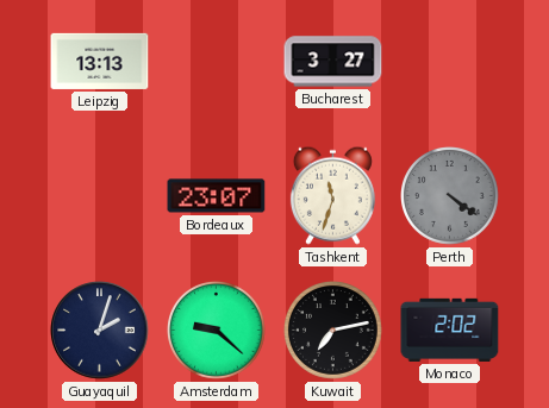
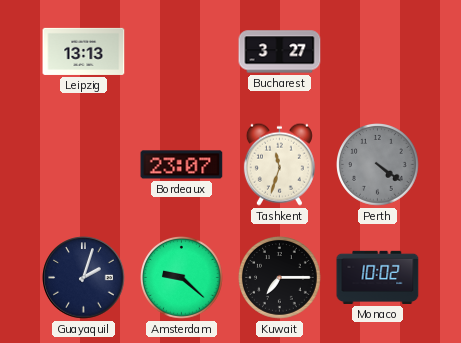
Kuwait: 7:13 -> 7:15
Monaco: 2:02 -> 10:02
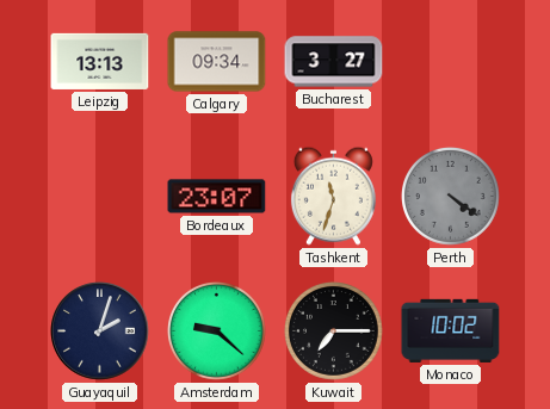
Calgary: none -> 09:34
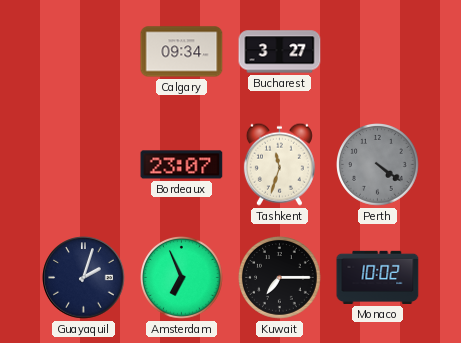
Leipzig: 13:13 -> none
Amsterdam: 9:22 -> 6:56
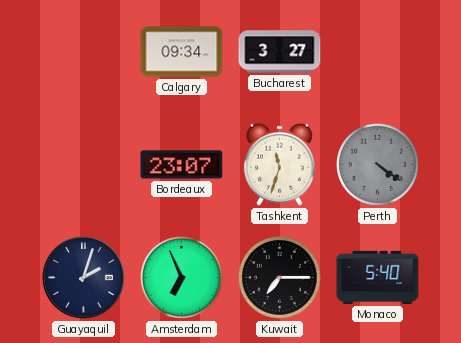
Monaco: 10:02 -> 5:40
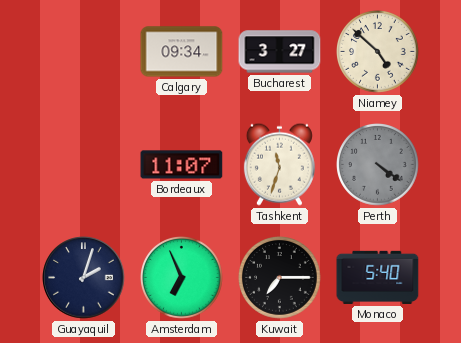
Niamey: none -> 4:52
Bordeaux: 23:07 -> 11:07
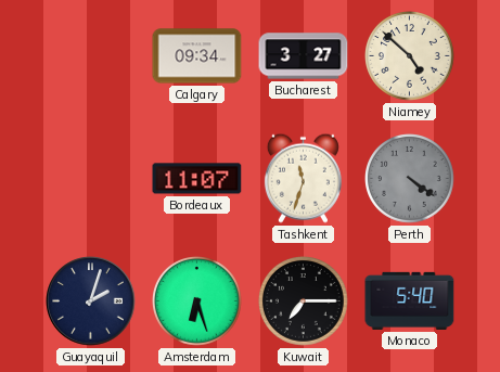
Amsterdam: 6:56 -> 6:27
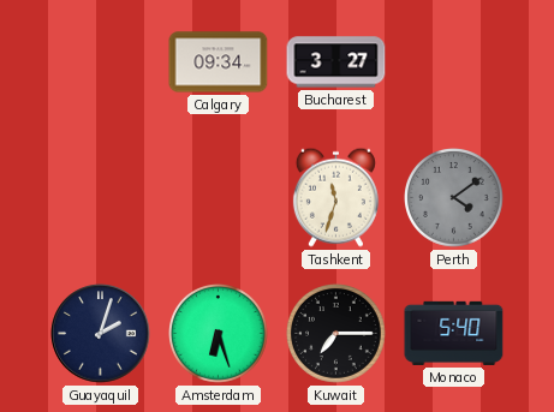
Niamey: 4:52 -> none
Bordeaux: 11:07 -> none
Perth: 4:21 -> 4:09
